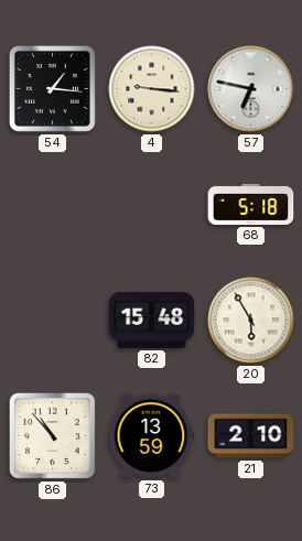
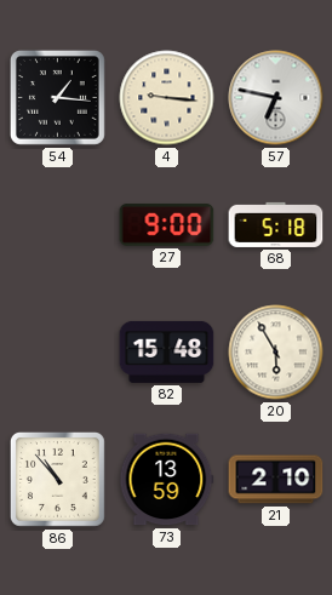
27: none -> 9:00
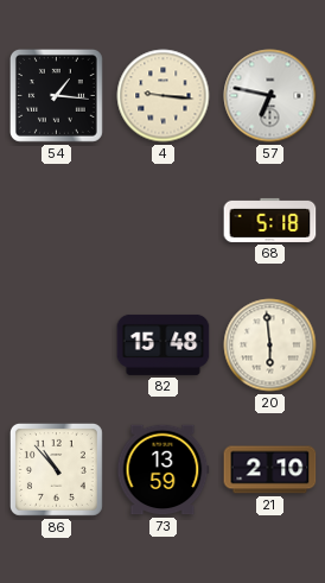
27: 9:00 -> none
20: 5:55 -> 5:59
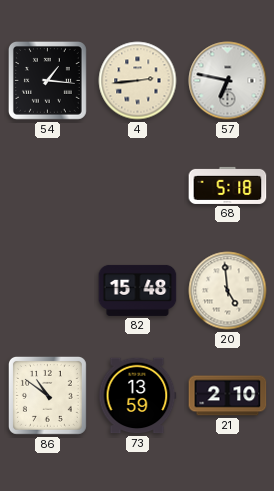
4: 9:16 -> 2:44
20: 5:59 -> 4:59
86: 10:53 -> 10:51
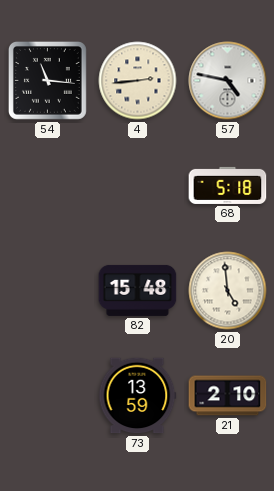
54: 1:16 -> 11:16
57: 6:47 -> 4:47
86: 10:51 -> none
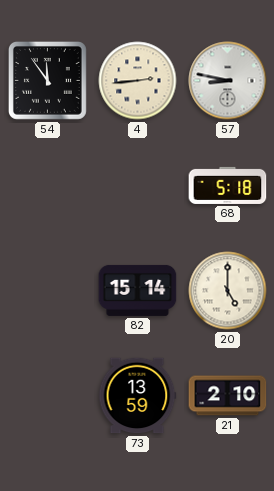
54: 11:16 -> 11:54
57: 4:47 -> 8:47
82: 15:48 -> 15:14
20: 4:59 -> 5:00
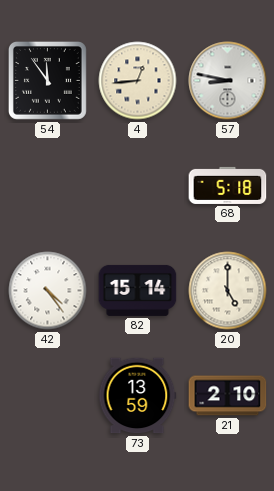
4: 2:44 -> 12:44
42: none -> 4:24
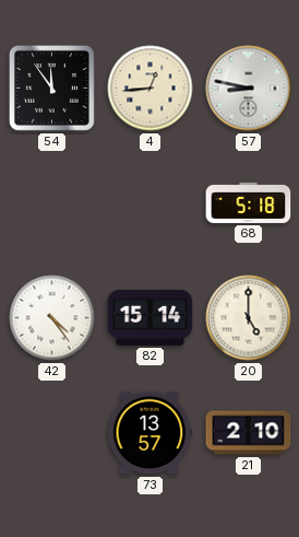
73: 13:59 -> 13:57
